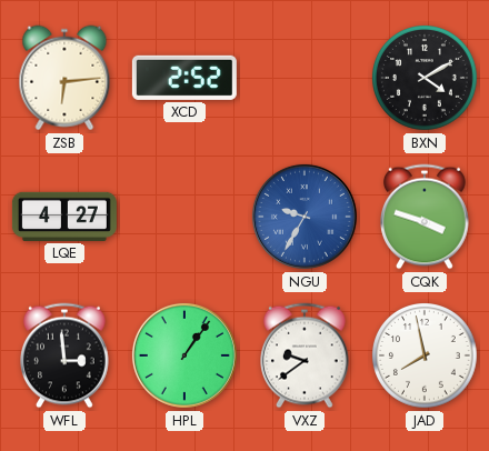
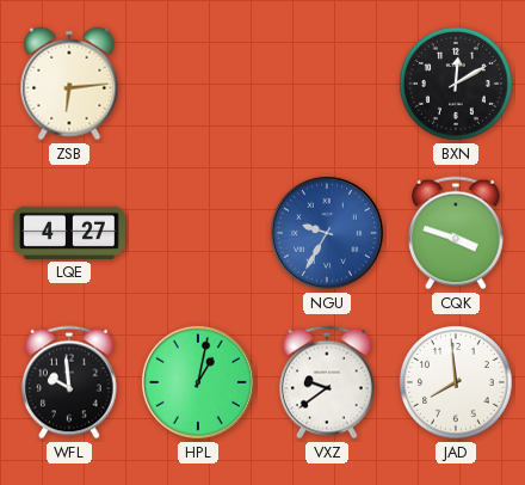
XCD: 2:52 -> none
BXN: 4:10 -> 12:10
WFL: 2:59 -> 9:59
HPL: 1:06 -> 1:02
JAD: 7:58 -> 7:59
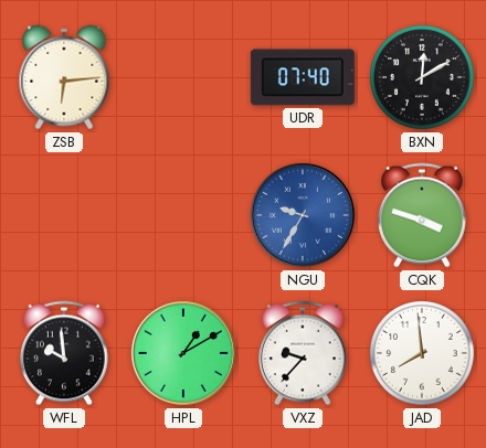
UDR: none -> 07:40
LQE: 4:27 -> none
HPL: 1:02 -> 1:10
VXZ: 9:39 -> 9:37
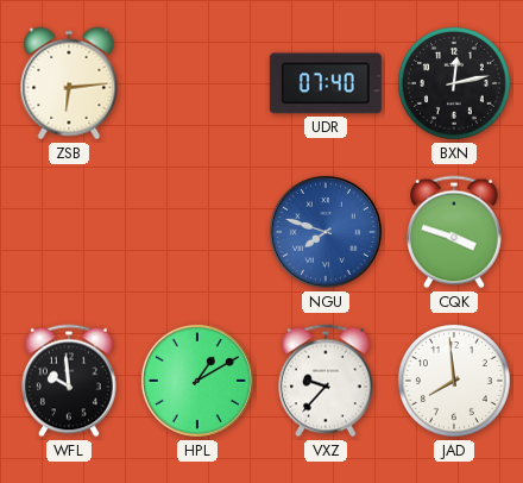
BXN: 12:10 -> 12:13
NGU: 9:35 -> 7:48
